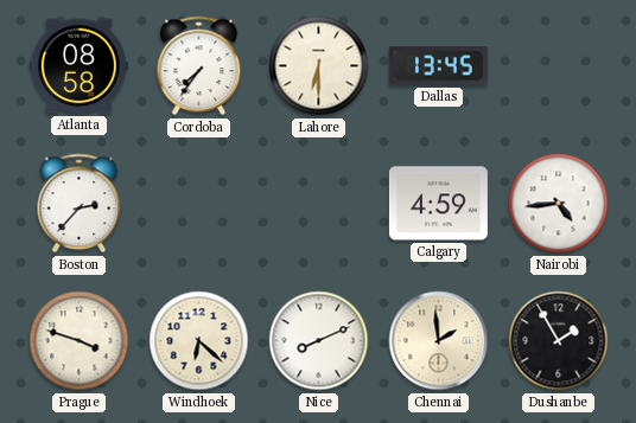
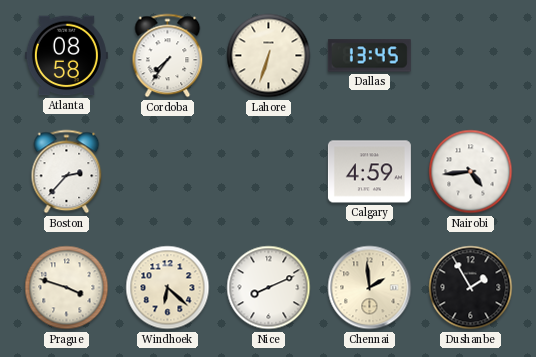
Lahore: 6:30 -> 6:33
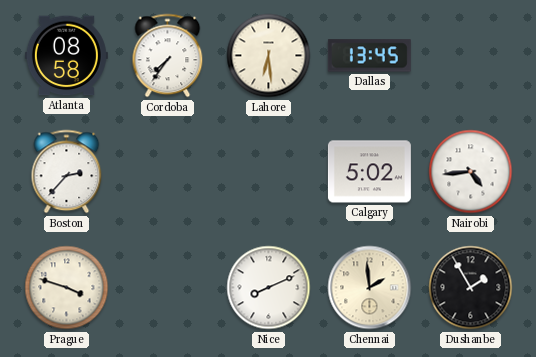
Lahore: 6:33 -> 6:29
Calgary: 4:59 -> 5:02
Windhoek: 6:22 -> none
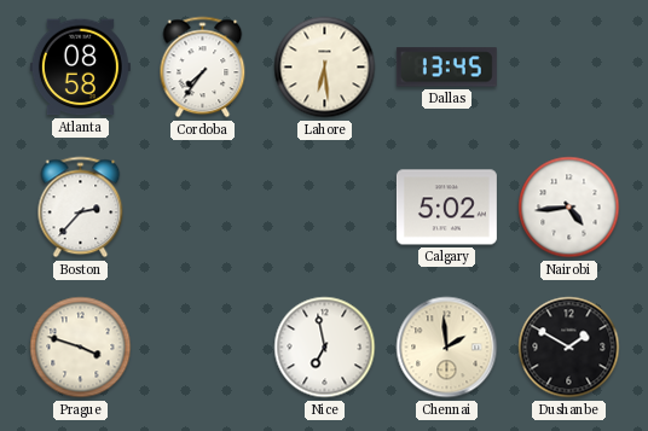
Nice: 8:11 -> 6:58
Dushanbe: 1:55 -> 1:50
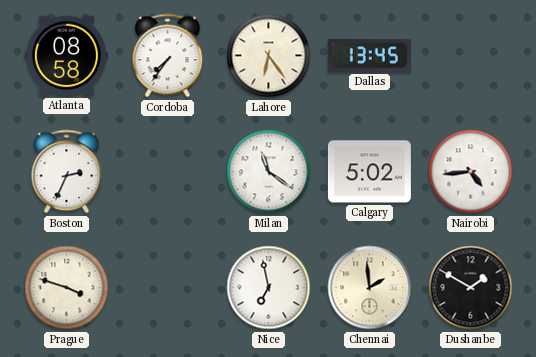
Lahore: 6:29 -> 6:24
Boston: 2:37 -> 2:34
Milan: none -> 11:21
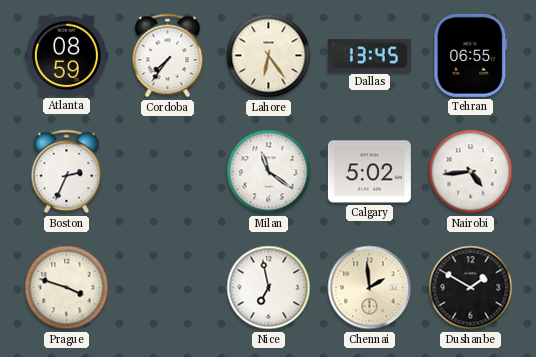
Atlanta: 08:58 -> 08:59
Tehran: none -> 06:55
